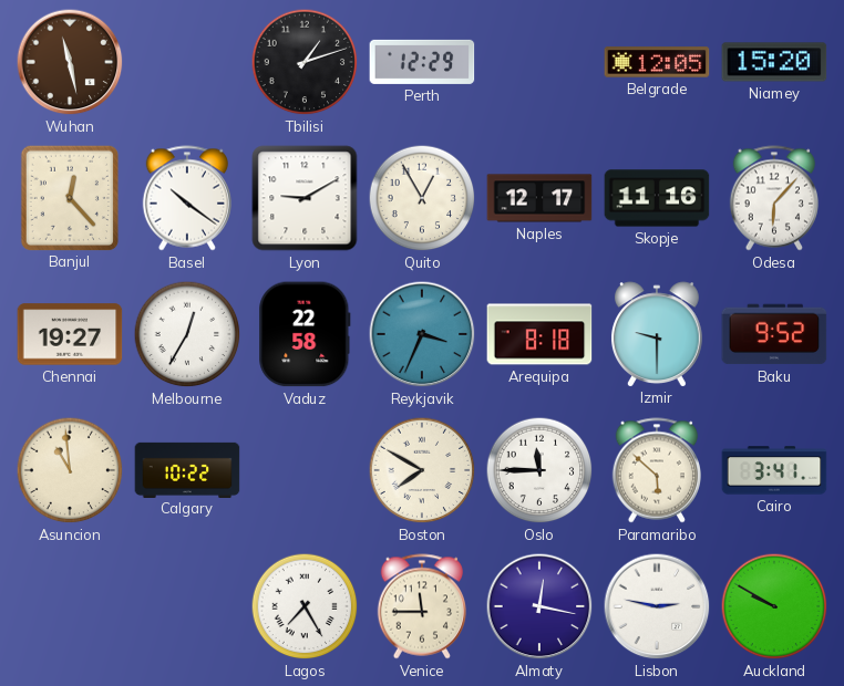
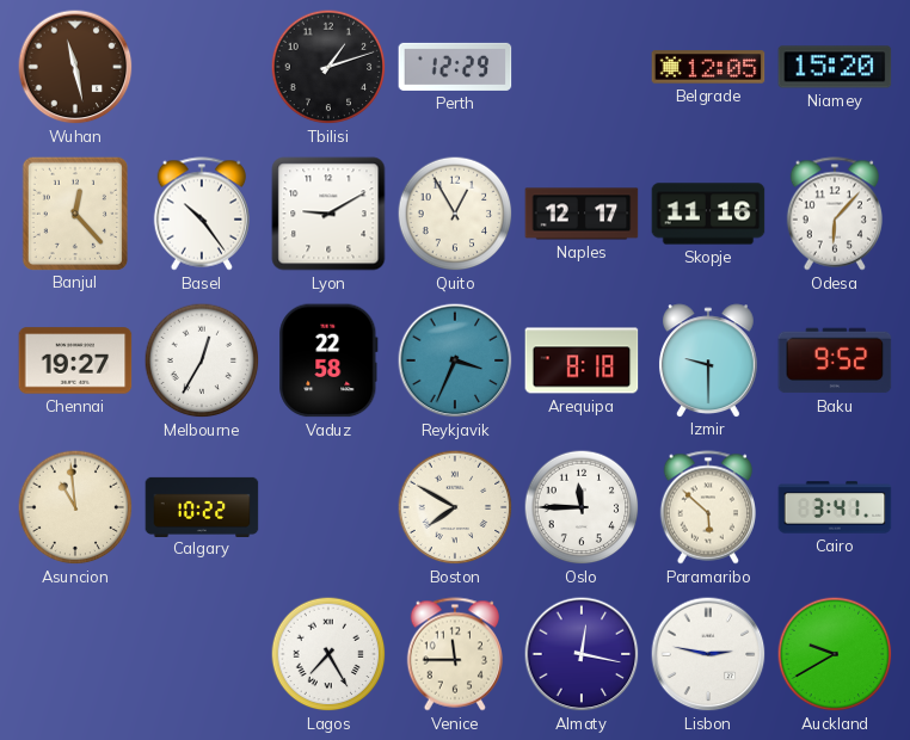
Basel: 10:21 -> 10:24
Auckland: 9:50 -> 9:40
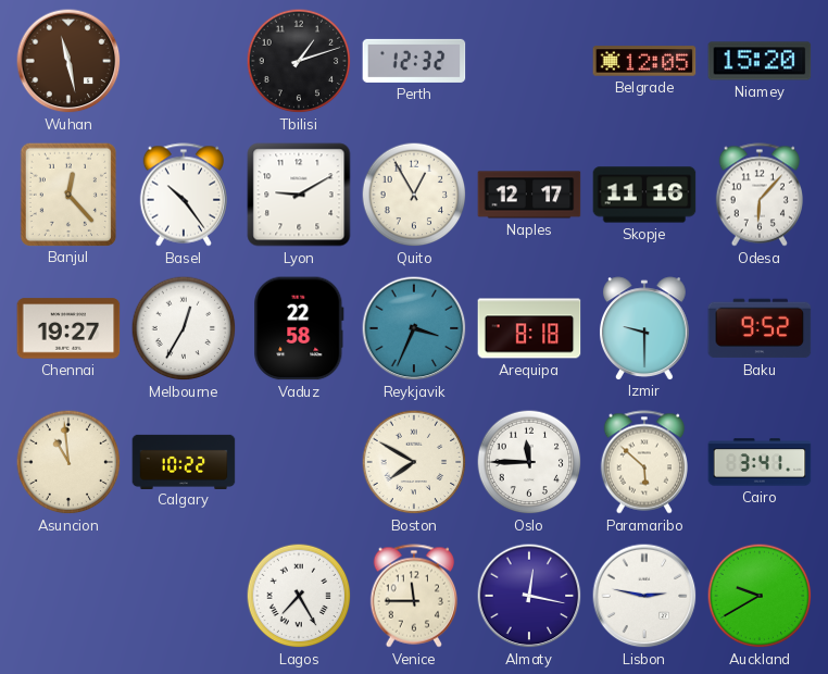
Perth: 12:29 -> 12:32
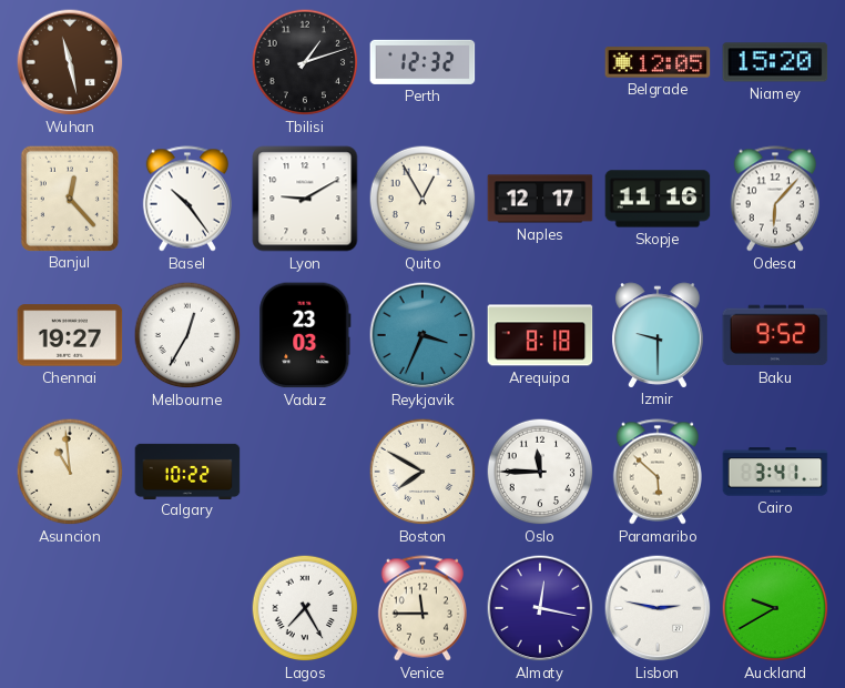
Vaduz: 22:58 -> 23:03
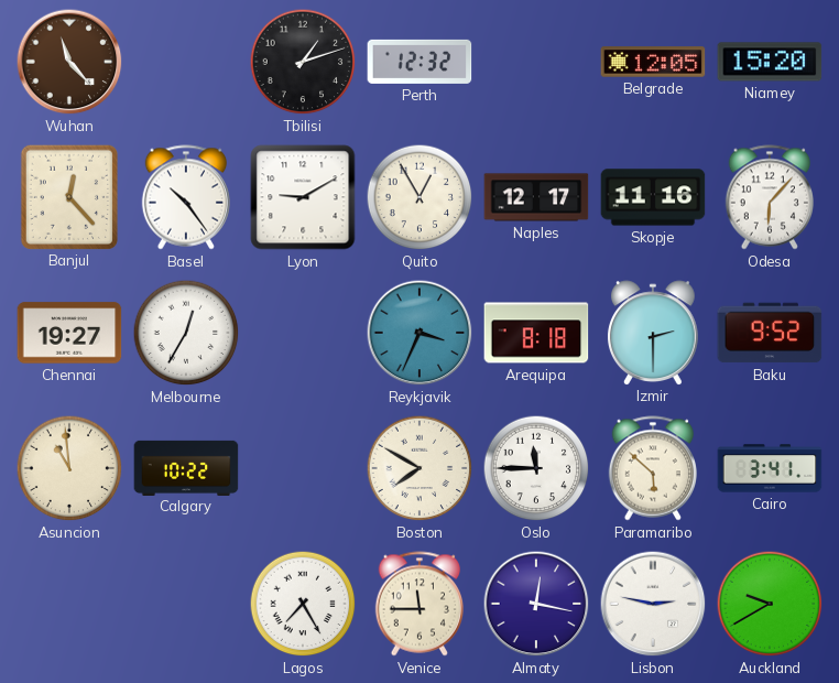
Wuhan: 11:28 -> 11:23
Vaduz: 23:03 -> none
Izmir: 9:30 -> 2:30
